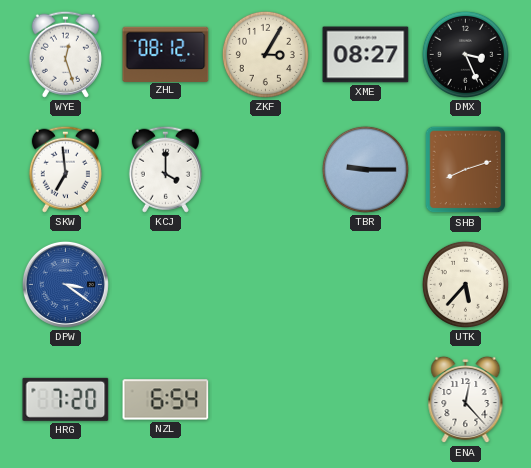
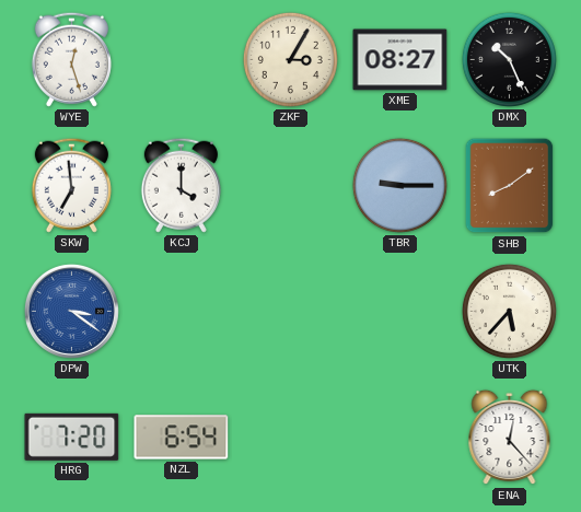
ZHL: 08:12 -> none
DMX: 3:26 -> 10:26
SHB: 8:12 -> 8:09
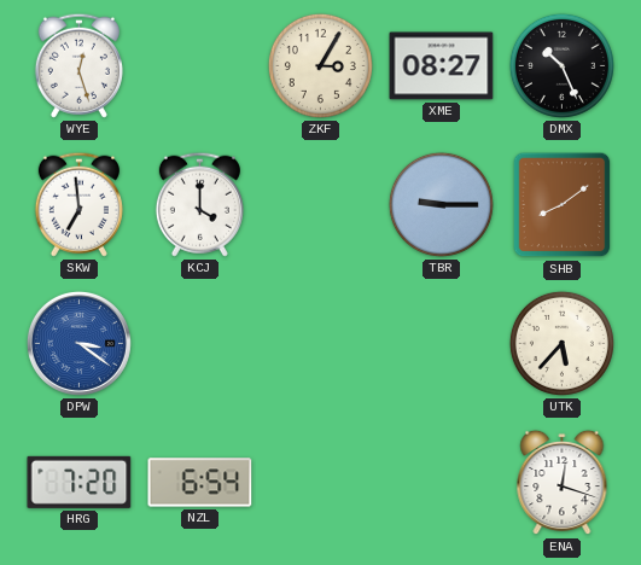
ENA: 12:23 -> 12:18
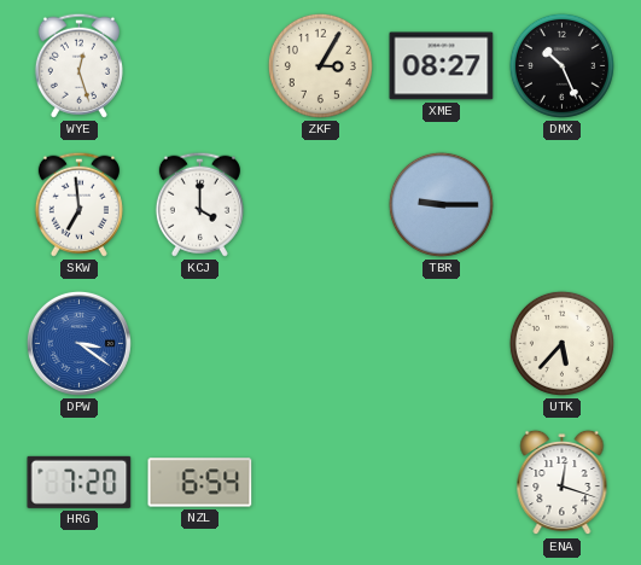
SHB: 8:09 -> none
